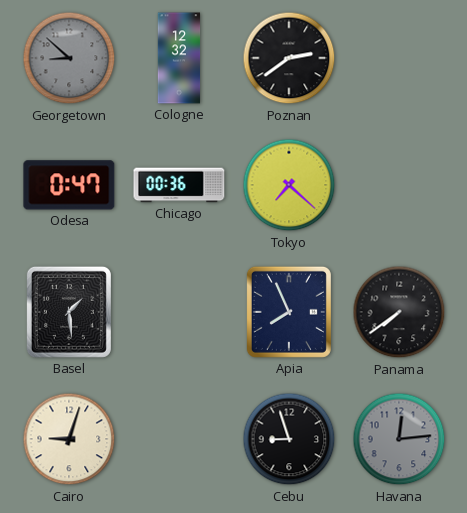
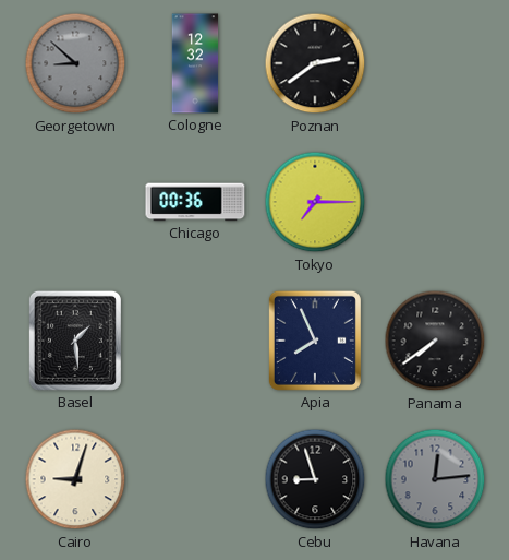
Odesa: 0:47 -> none
Tokyo: 7:22 -> 7:15
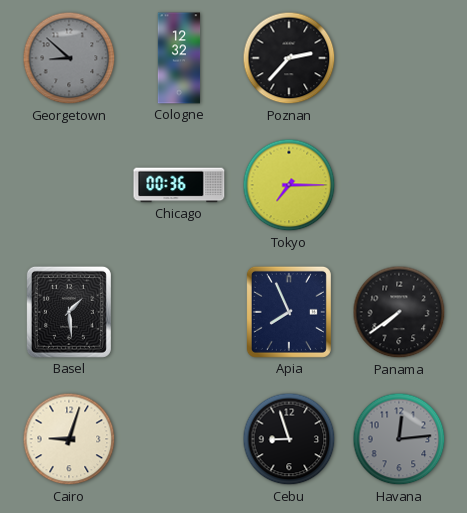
Poznan: 2:39 -> 2:37
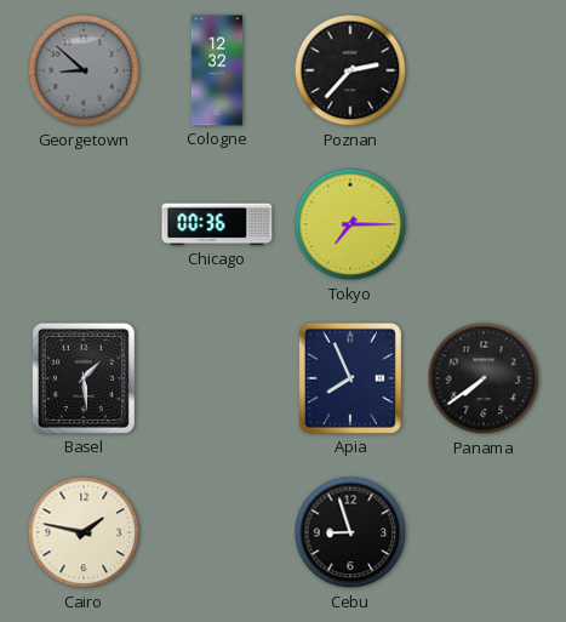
Cairo: 9:03 -> 1:47
Havana: 12:14 -> none
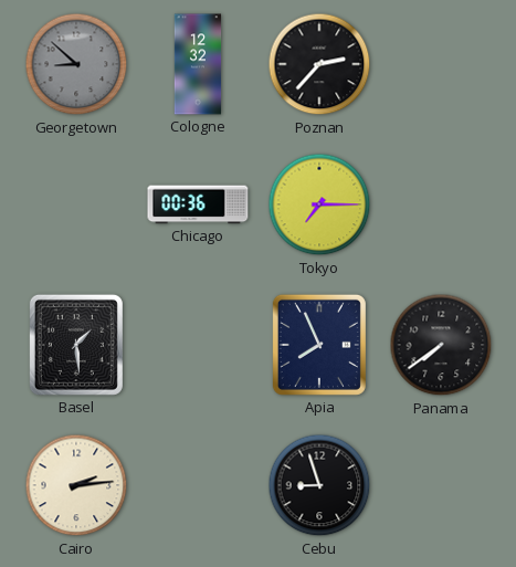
Cairo: 1:47 -> 2:14
